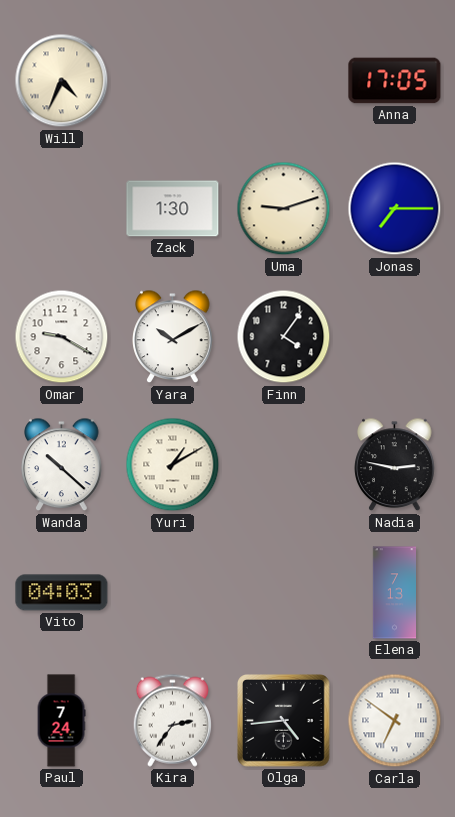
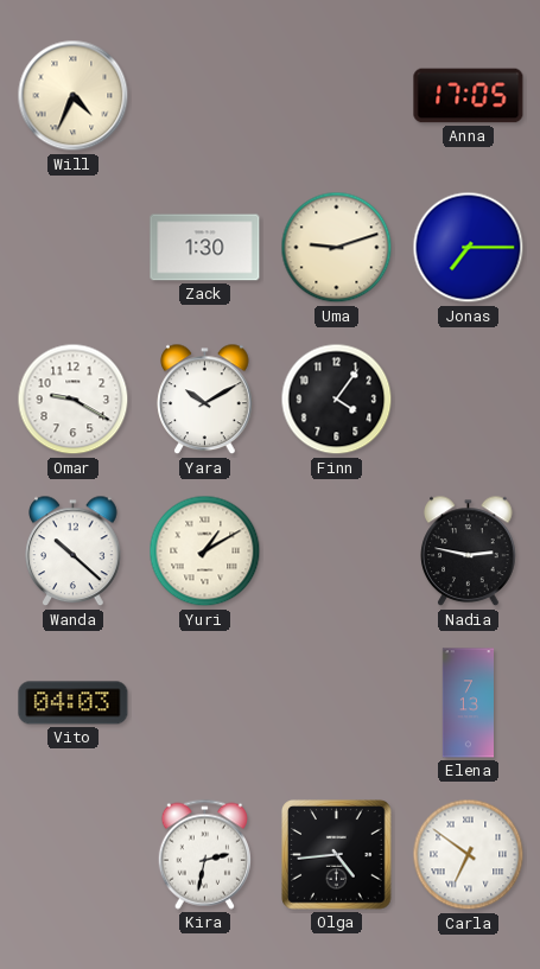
Paul: 7:24 -> none
Kira: 2:36 -> 2:32
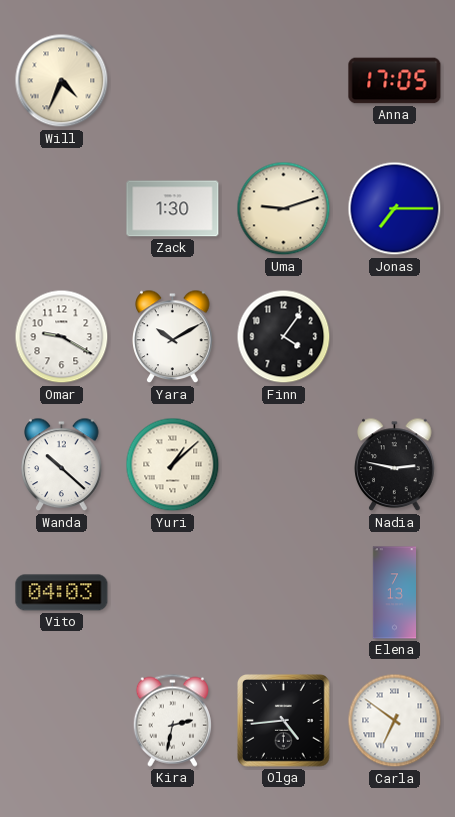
Yuri: 1:10 -> 1:08
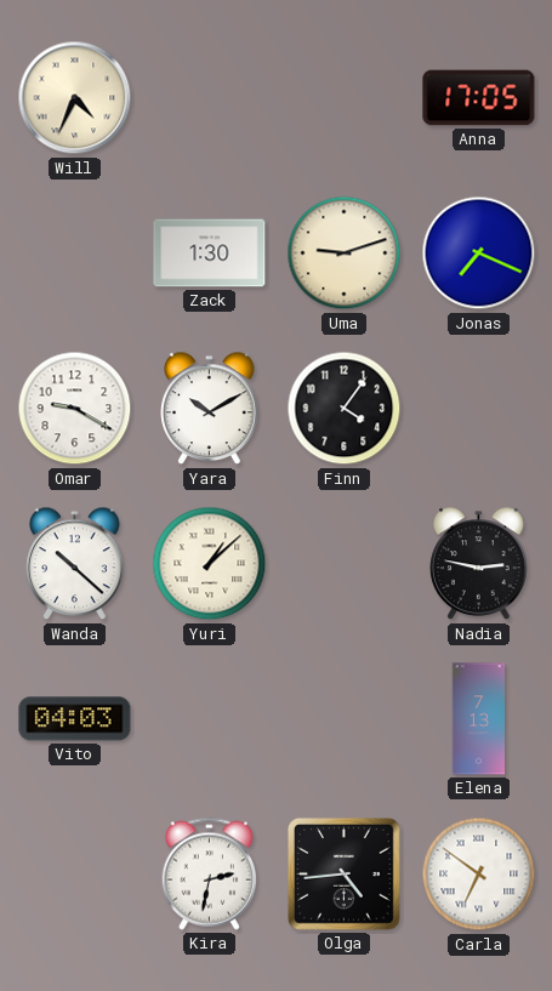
Jonas: 7:15 -> 7:19
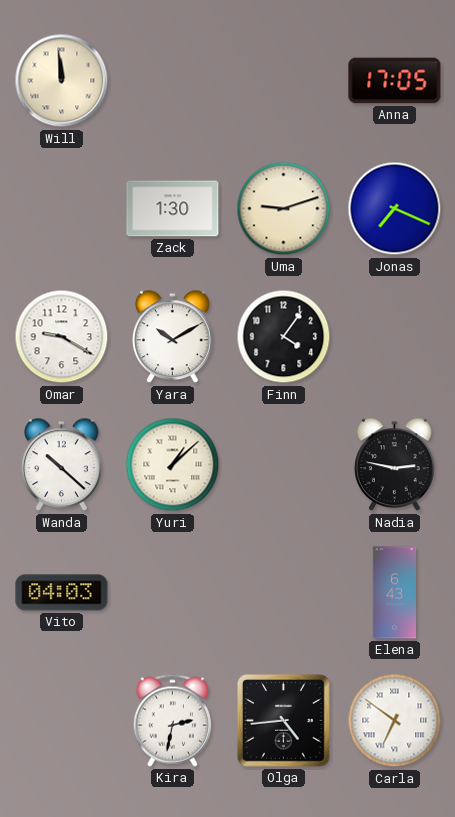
Will: 4:34 -> 11:59
Elena: 7:13 -> 6:43
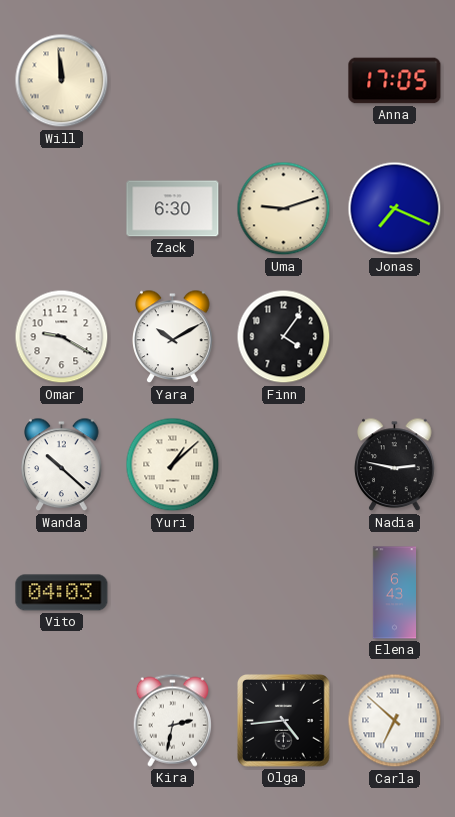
Zack: 1:30 -> 6:30
Carla: 6:51 -> 6:52
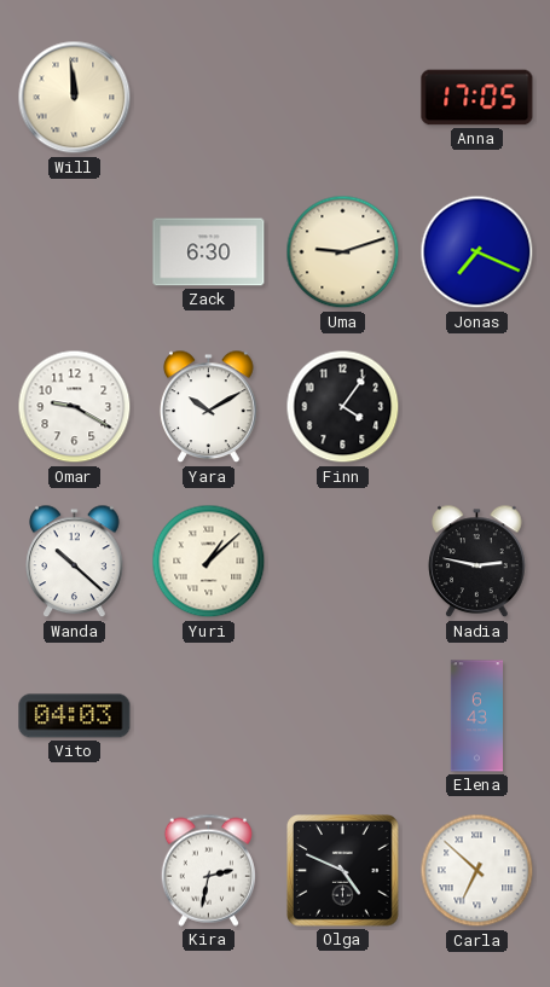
Olga: 4:44 -> 4:49
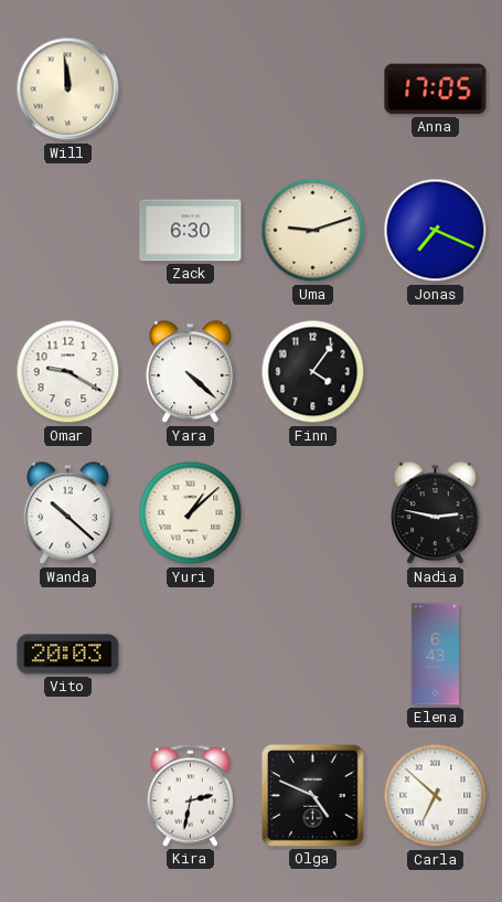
Yara: 10:10 -> 4:22
Vito: 04:03 -> 20:03
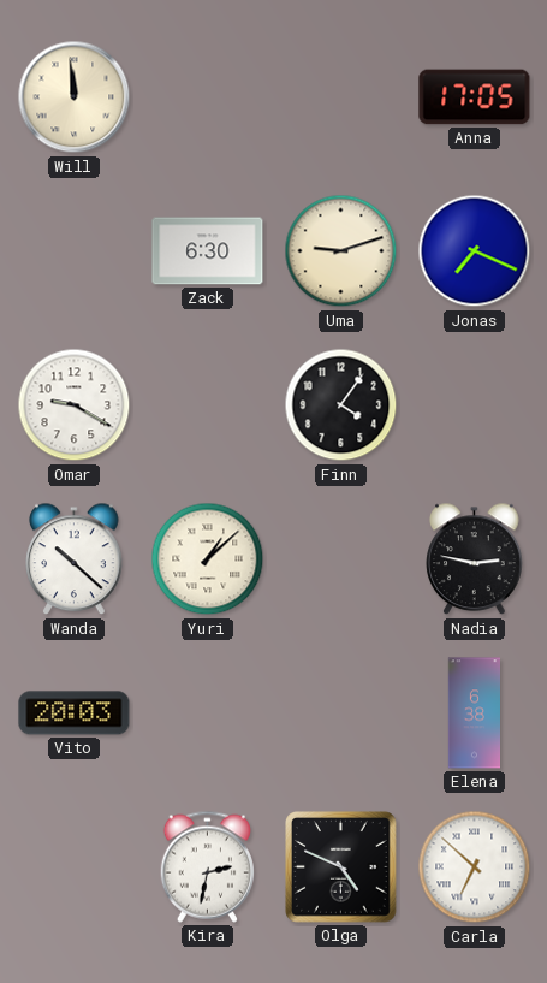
Yara: 4:22 -> none
Elena: 6:43 -> 6:38
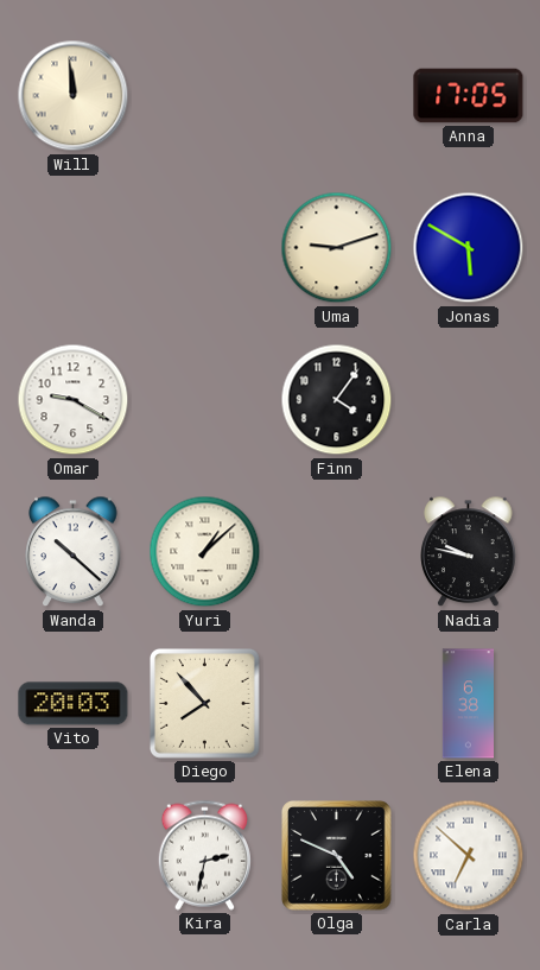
Zack: 6:30 -> none
Jonas: 7:19 -> 5:50
Nadia: 2:47 -> 9:47
Diego: none -> 7:53
